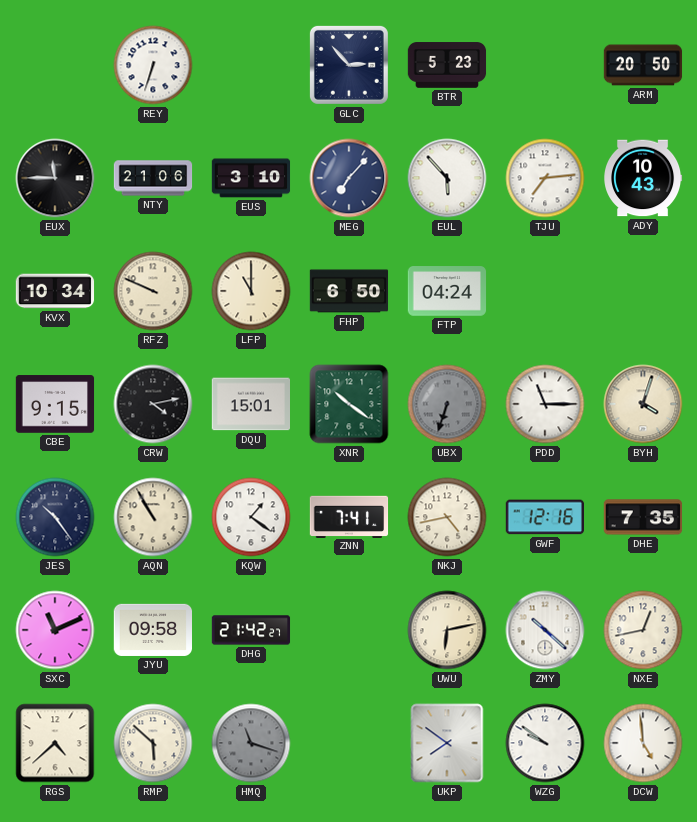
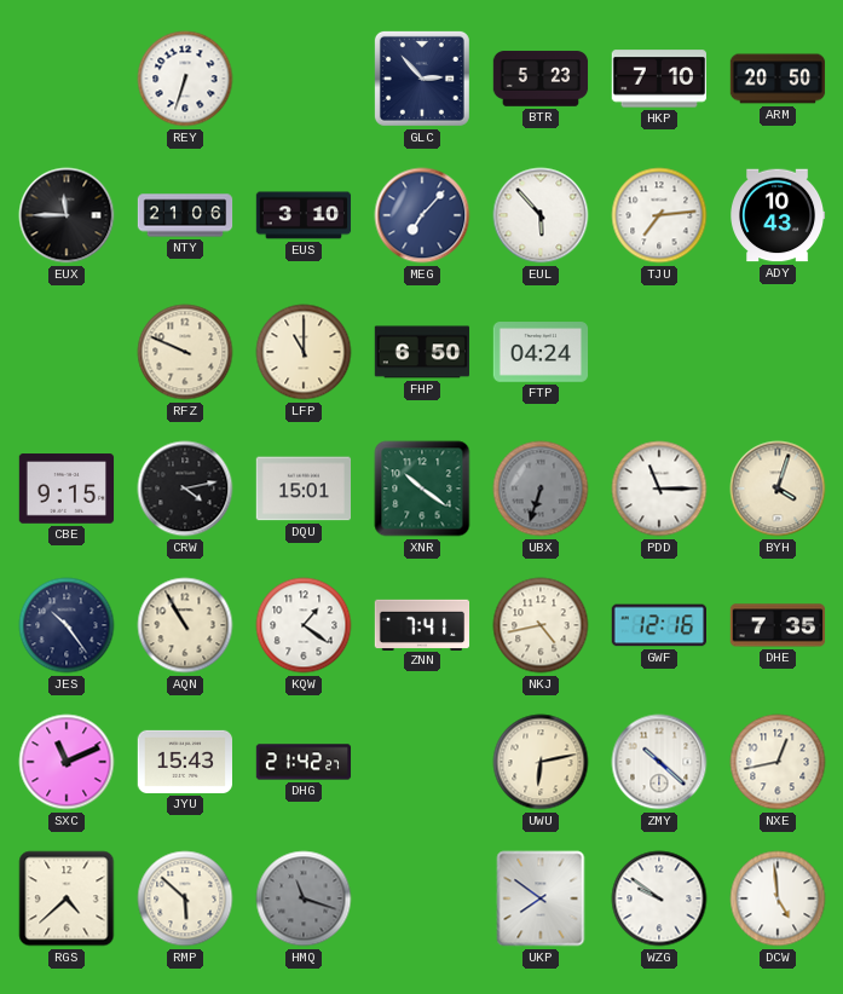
HKP: none -> 7:10
KVX: 10:34 -> none
JYU: 09:58 -> 15:43
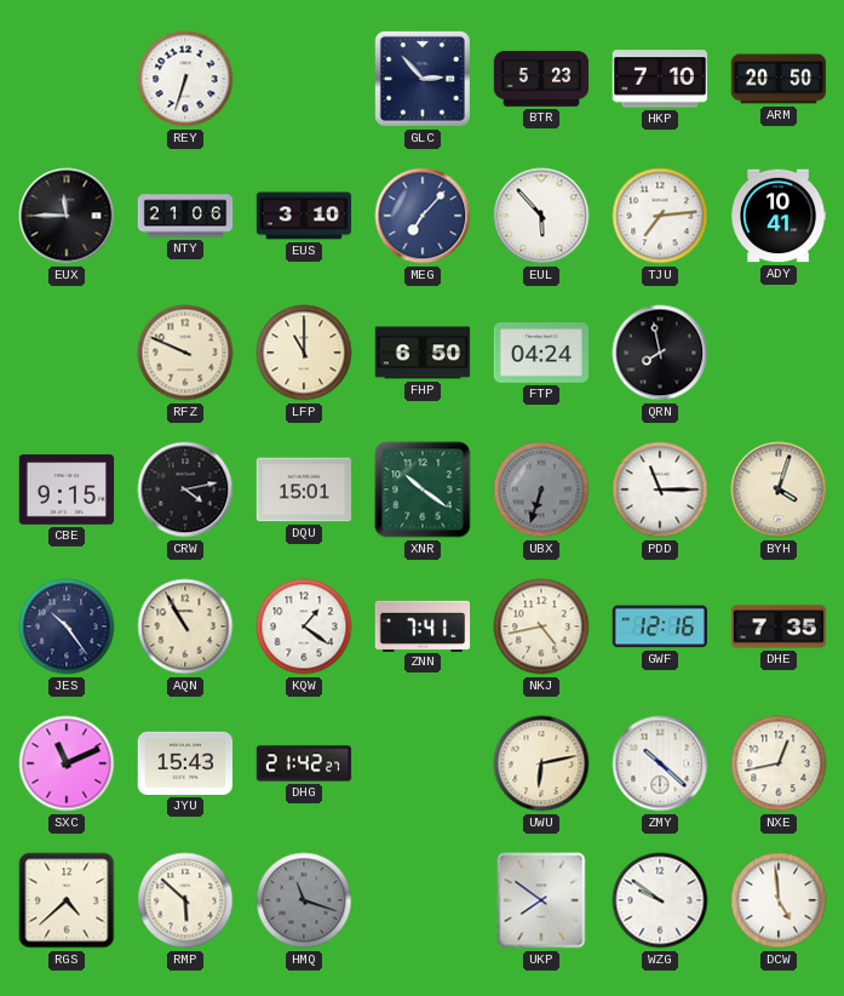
ADY: 10:43 -> 10:41
QRN: none -> 7:58
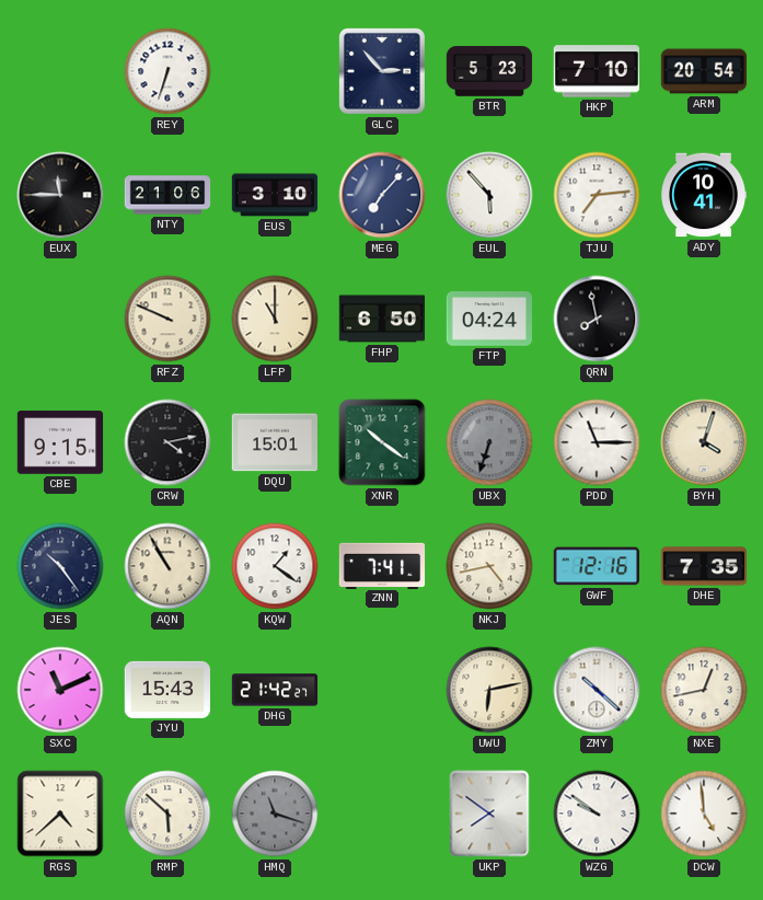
ARM: 20:50 -> 20:54
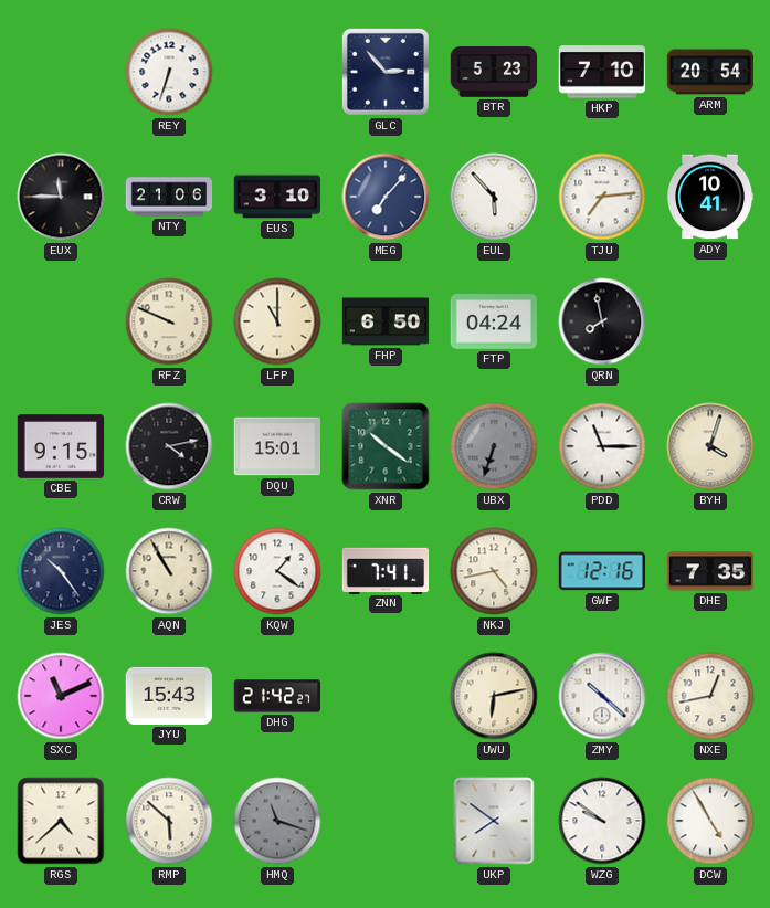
DCW: 4:59 -> 4:55
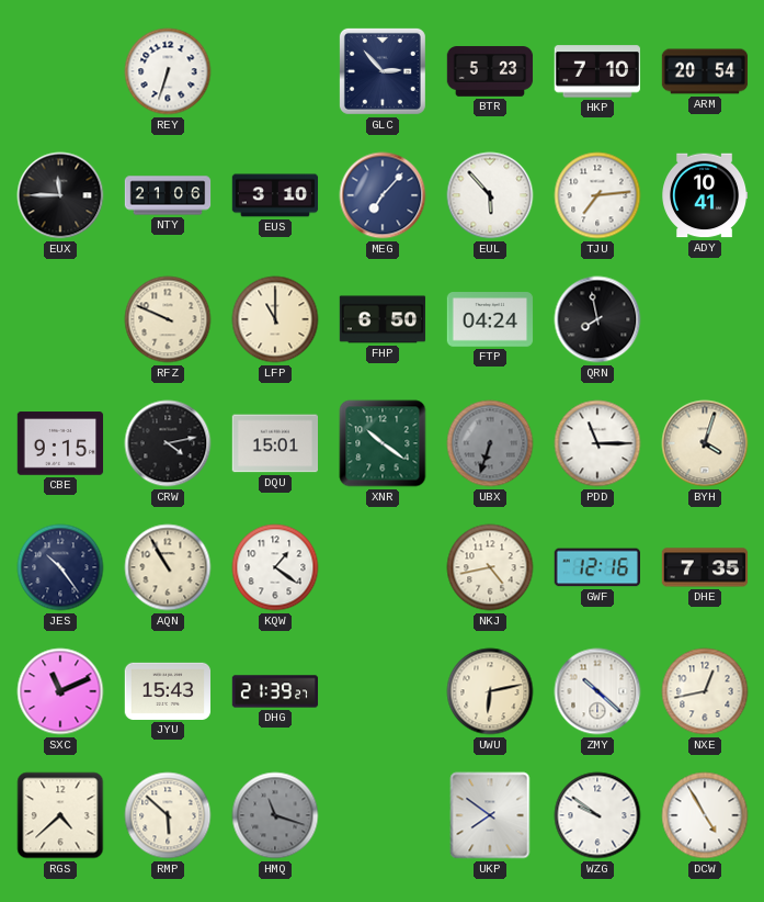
ZNN: 7:41 -> none
DHG: 21:42 -> 21:39
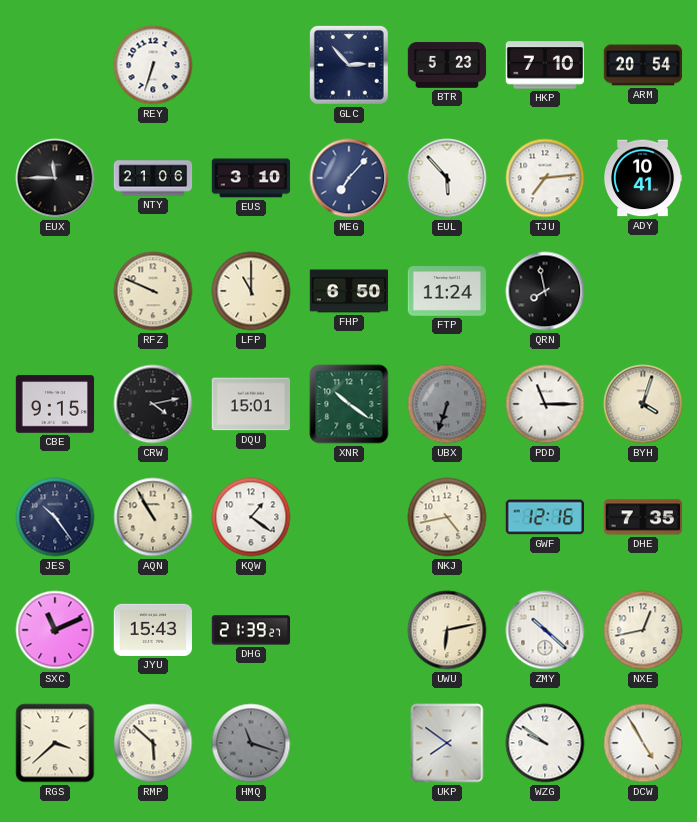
FTP: 04:24 -> 11:24
RGS: 4:38 -> 3:38
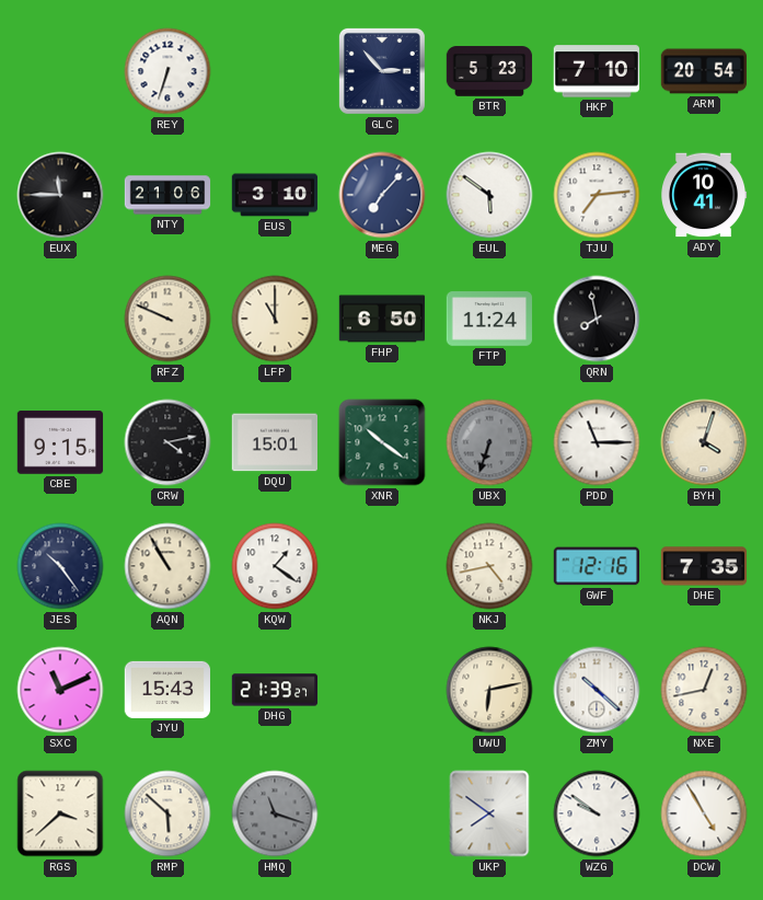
EUL: 5:53 -> 5:51
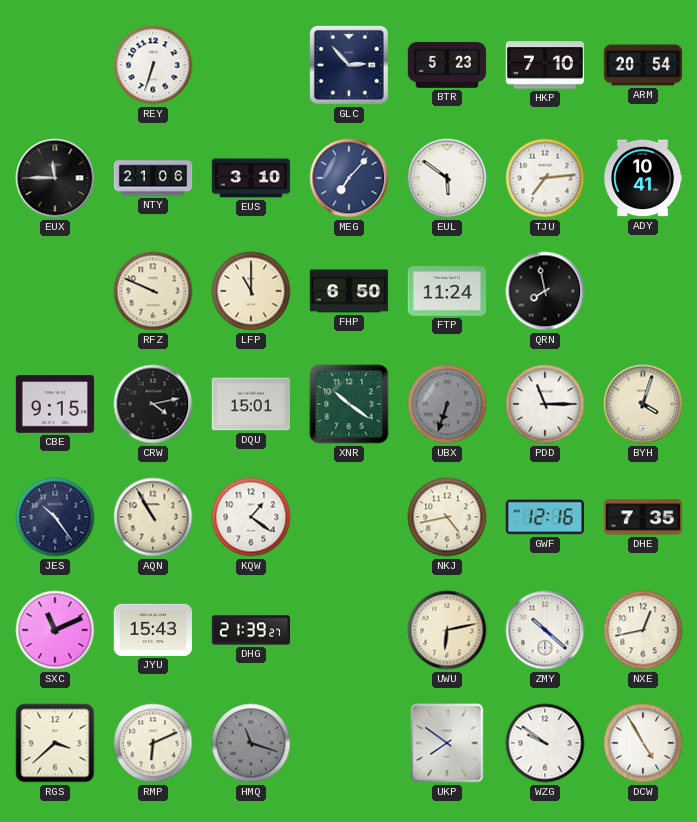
RMP: 5:52 -> 6:11
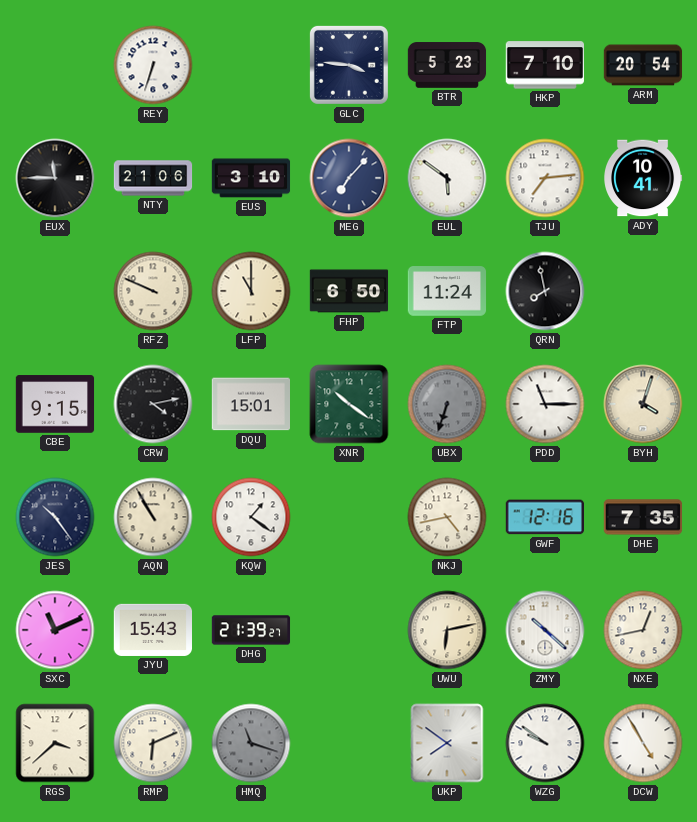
GLC: 2:53 -> 3:46
